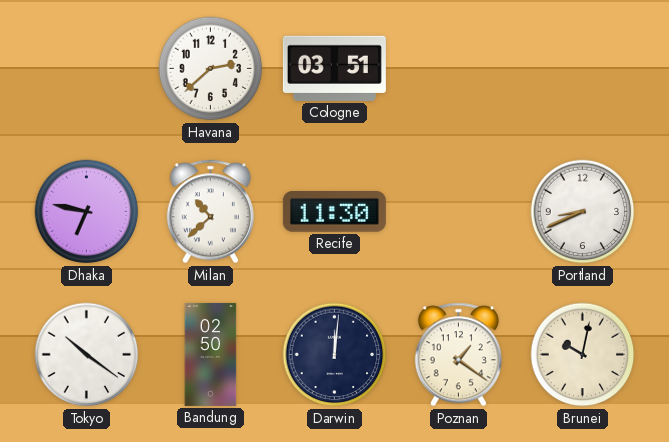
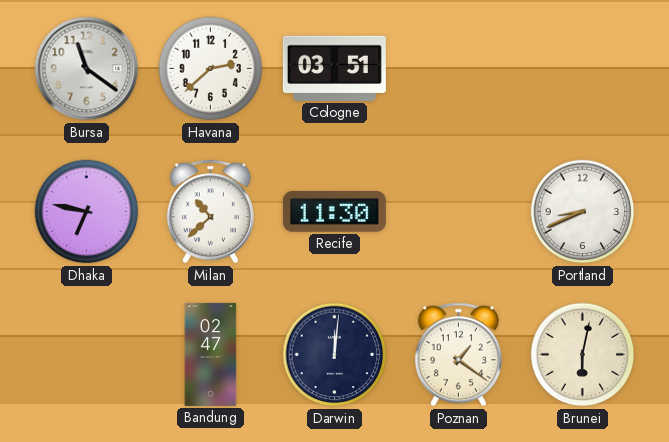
Bursa: none -> 11:21
Tokyo: 10:21 -> none
Bandung: 02:50 -> 02:47
Brunei: 10:02 -> 6:02
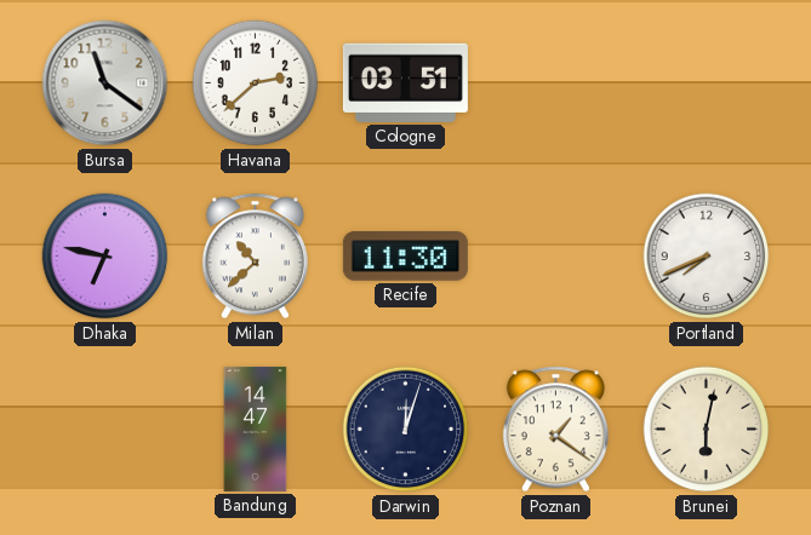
Portland: 8:41 -> 7:41
Bandung: 02:47 -> 14:47
Darwin: 12:01 -> 12:03
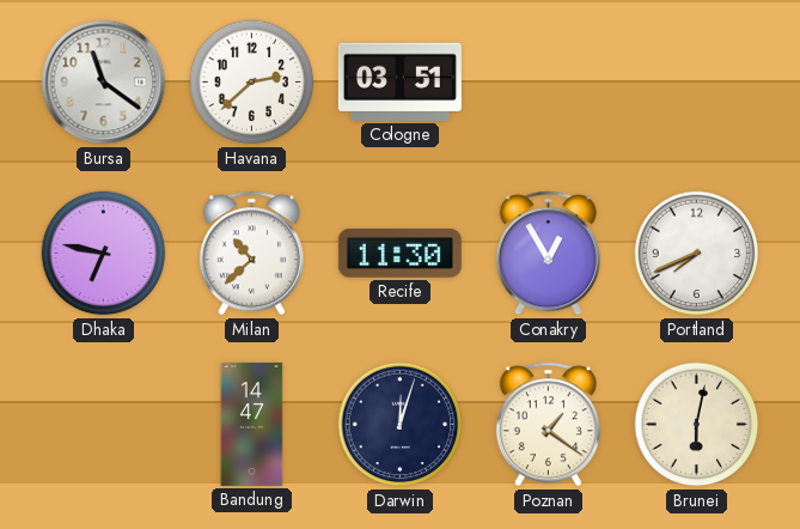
Conakry: none -> 12:55
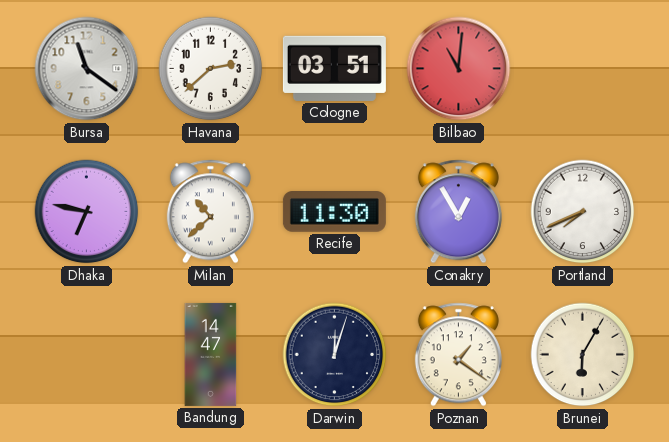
Bilbao: none -> 11:01
Brunei: 6:02 -> 6:05
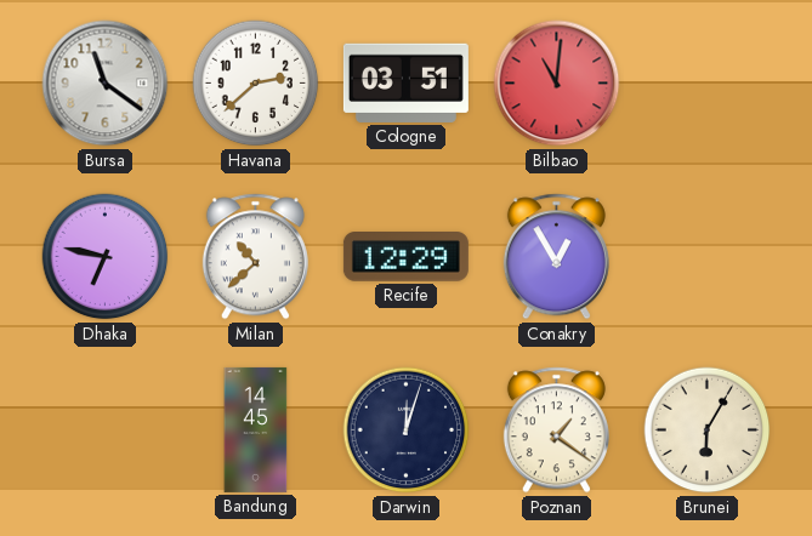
Recife: 11:30 -> 12:29
Portland: 7:41 -> none
Bandung: 14:47 -> 14:45
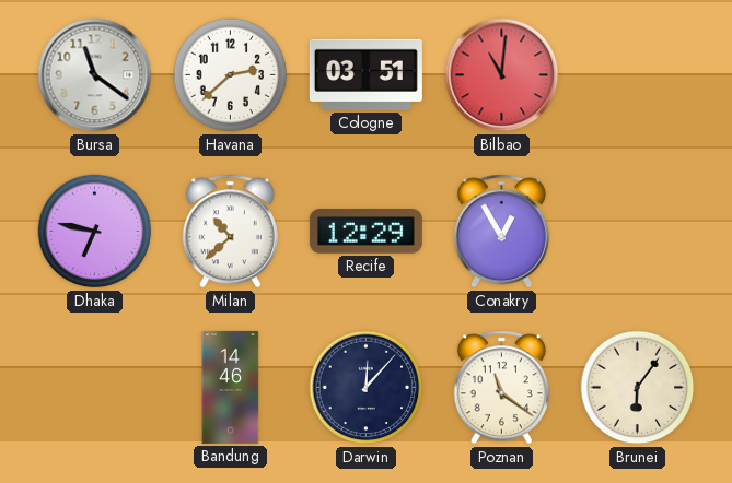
Bandung: 14:45 -> 14:46
Darwin: 12:03 -> 12:07
Poznan: 1:21 -> 11:21
Brunei: 6:05 -> 6:06
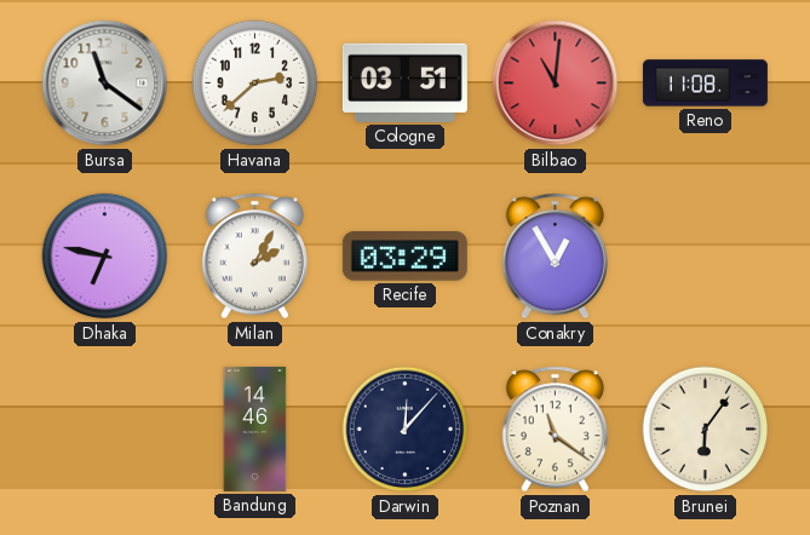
Reno: none -> 11:08
Milan: 10:38 -> 2:05
Recife: 12:29 -> 03:29
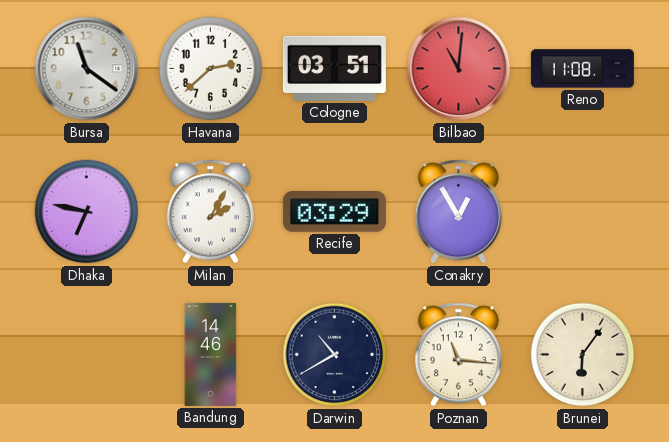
Darwin: 12:07 -> 10:40
Poznan: 11:21 -> 11:16
